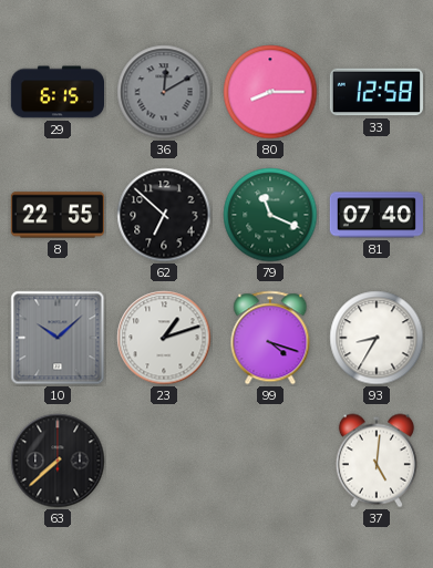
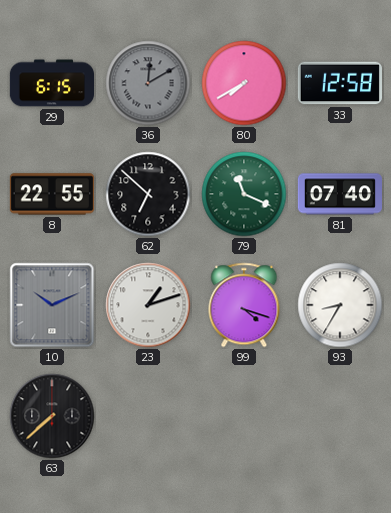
80: 8:15 -> 7:40
10: 10:08 -> 10:11
37: 5:01 -> none
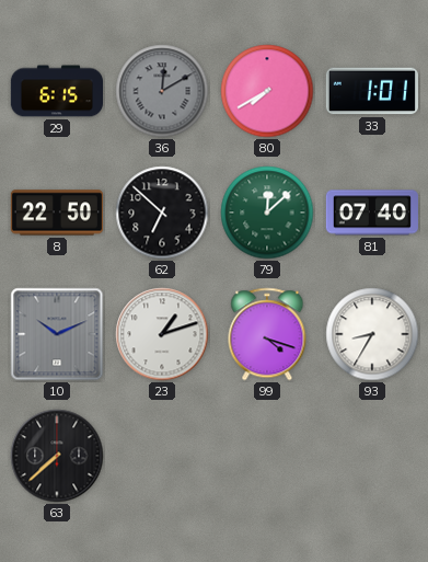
33: 12:58 -> 1:01
8: 22:55 -> 22:50
79: 11:19 -> 12:08
